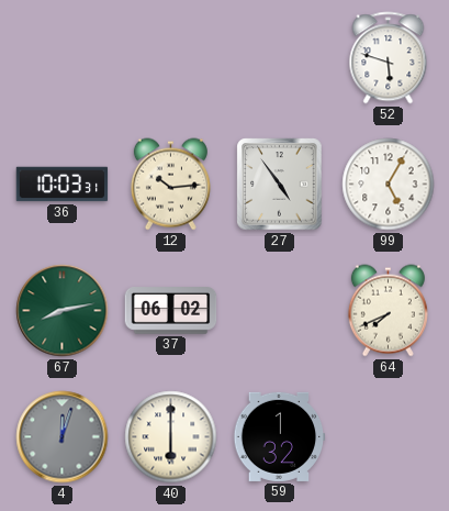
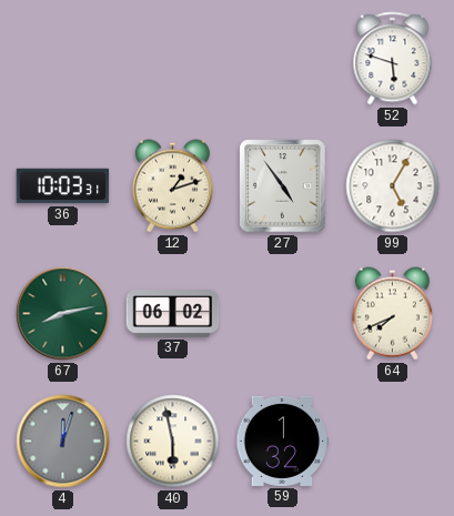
12: 10:14 -> 1:12
40: 6:00 -> 5:58
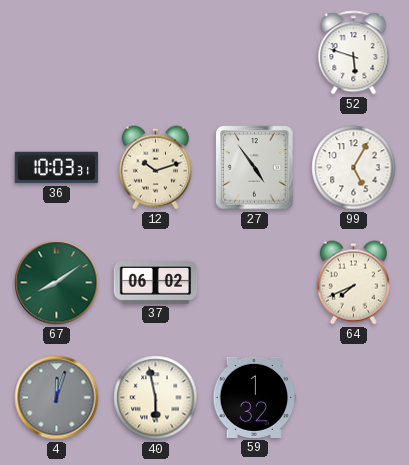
12: 1:12 -> 10:12
67: 8:13 -> 8:09
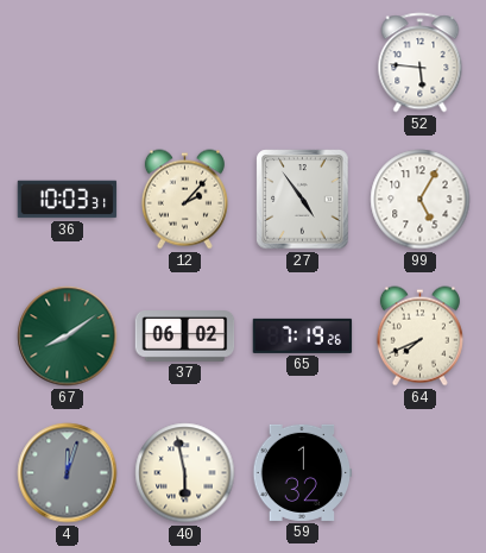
52: 5:48 -> 5:46
12: 10:12 -> 2:07
65: none -> 7:19
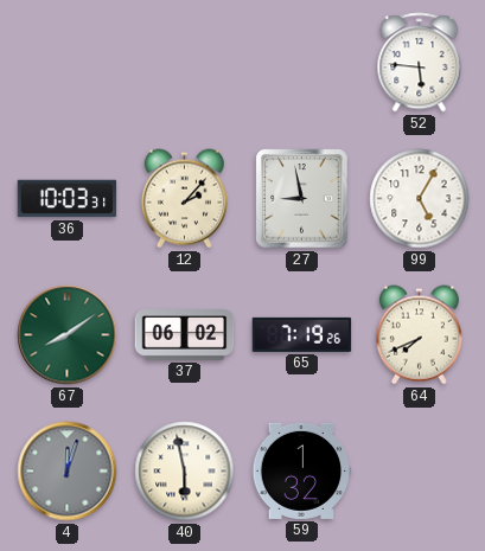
27: 4:54 -> 8:58
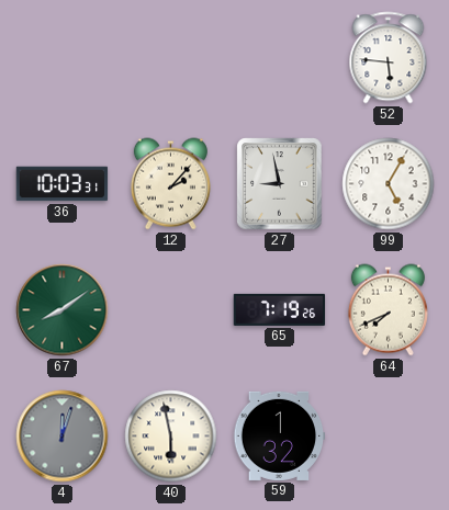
37: 06:02 -> none
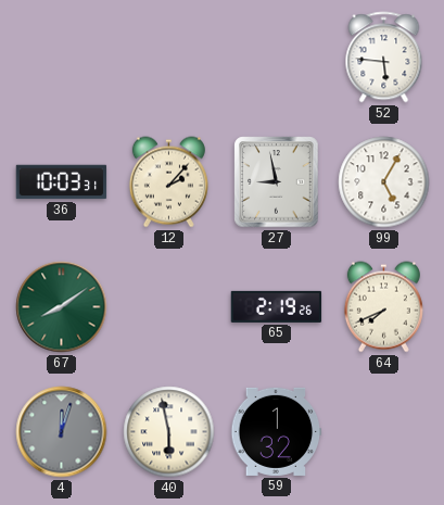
65: 7:19 -> 2:19
